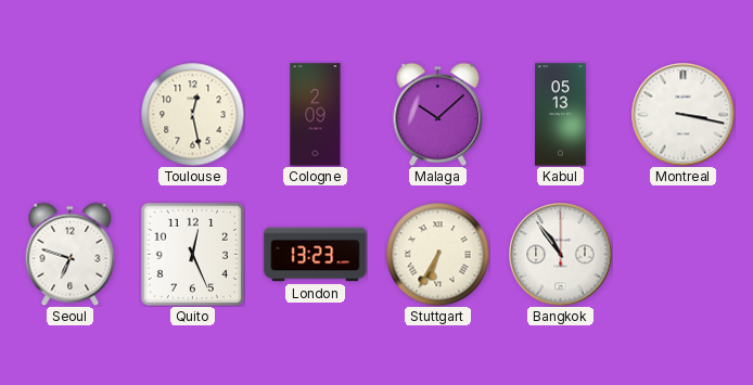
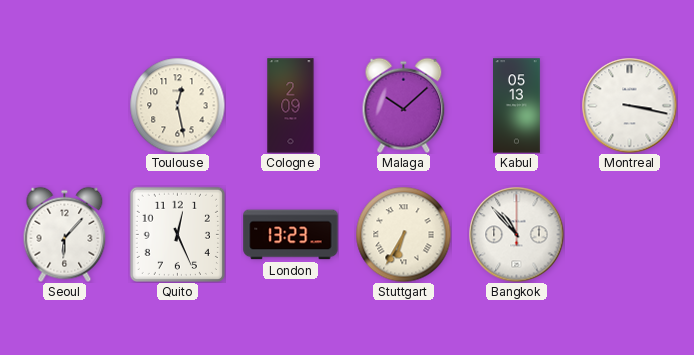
Seoul: 6:48 -> 6:07
Bangkok: 10:54 -> 10:53
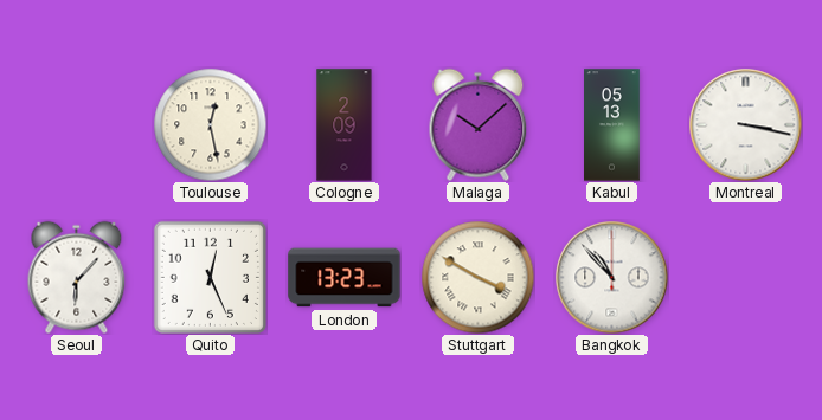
Stuttgart: 6:35 -> 3:50
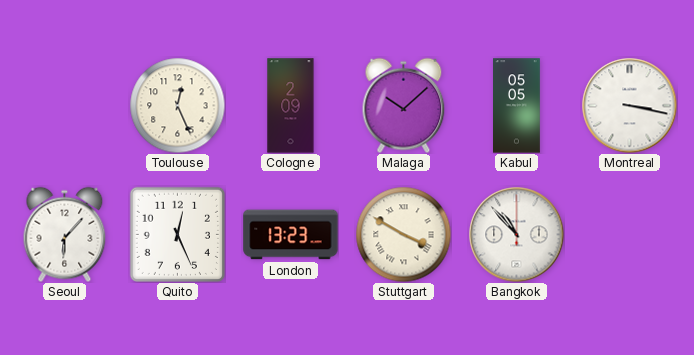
Toulouse: 12:28 -> 12:26
Kabul: 05:13 -> 05:05
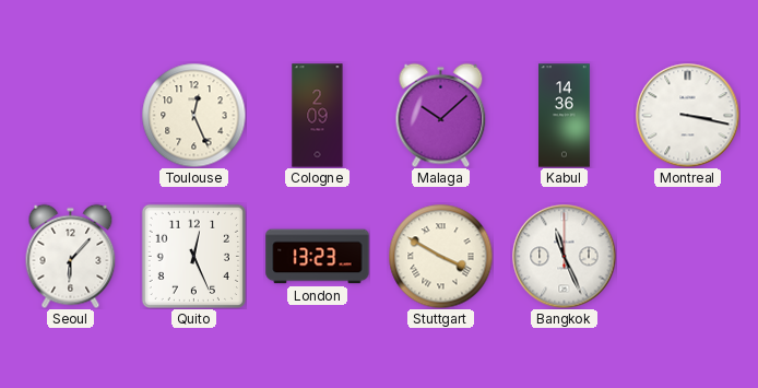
Kabul: 05:05 -> 14:36
Bangkok: 10:53 -> 11:26
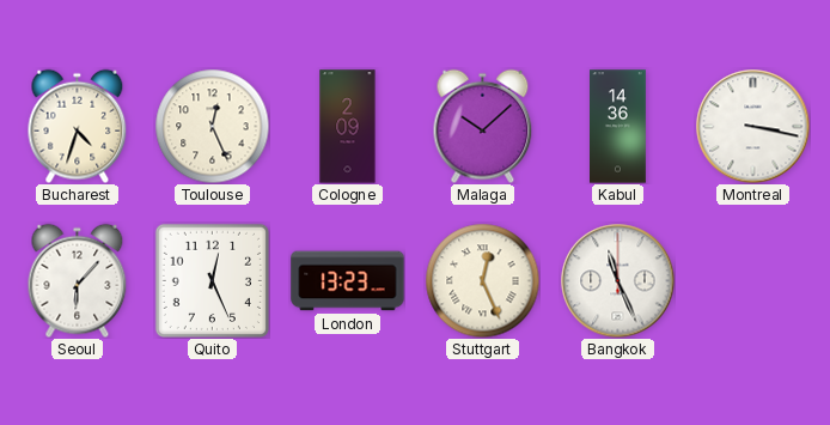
Bucharest: none -> 4:33
Stuttgart: 3:50 -> 12:26
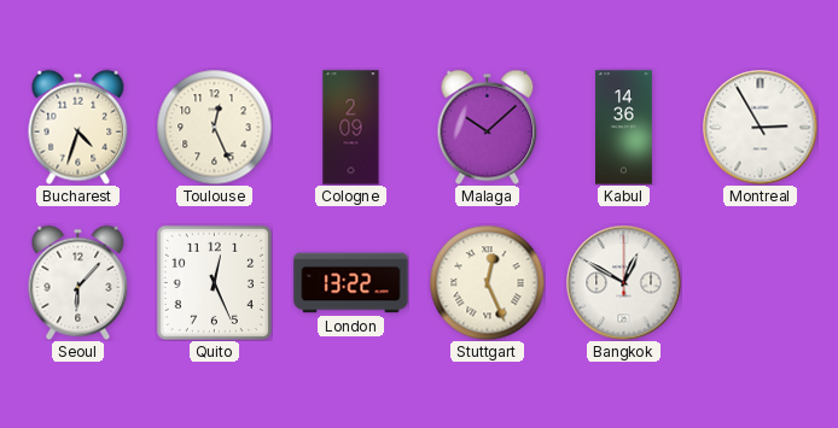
Montreal: 3:17 -> 2:55
London: 13:23 -> 13:22
Bangkok: 11:26 -> 12:50
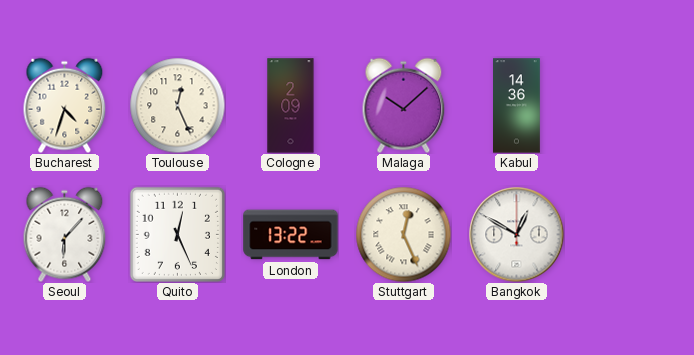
Montreal: 2:55 -> none
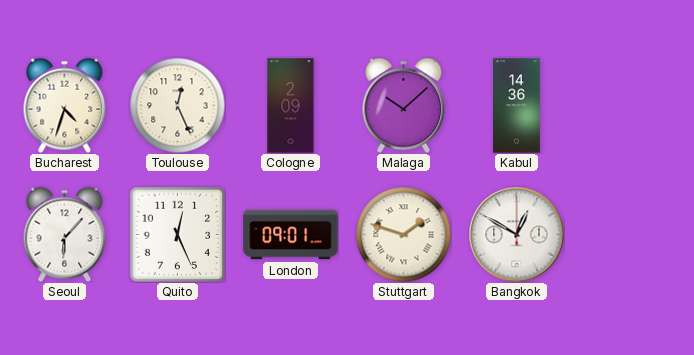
London: 13:22 -> 09:01
Stuttgart: 12:26 -> 1:48
